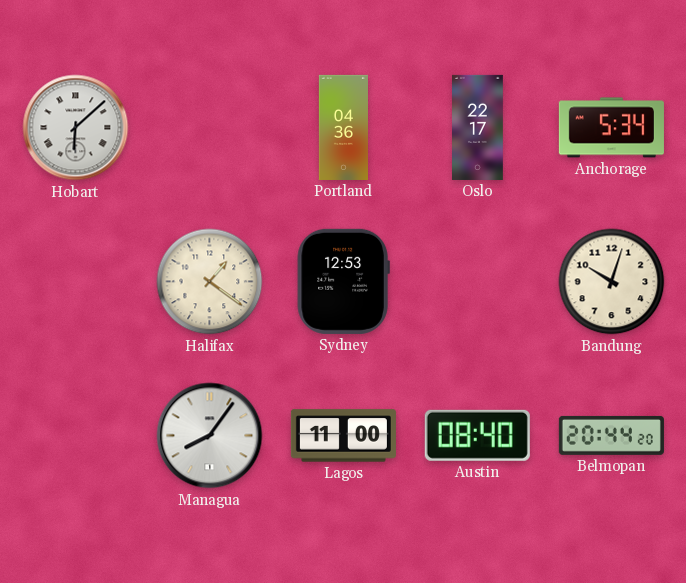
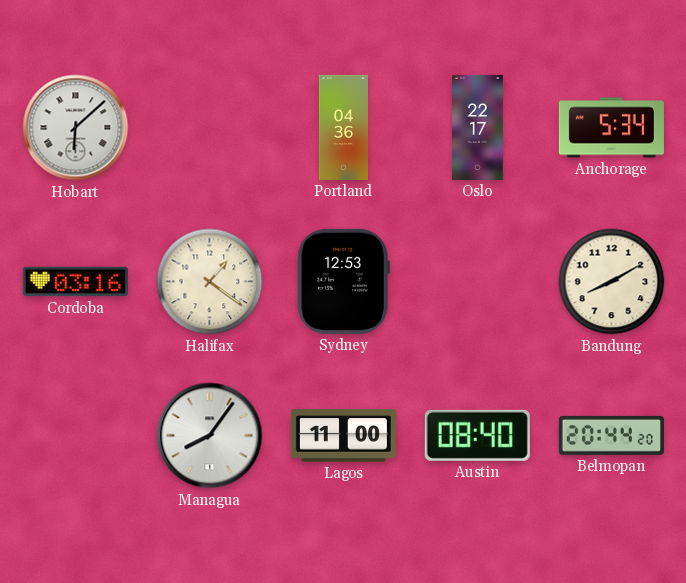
Cordoba: none -> 03:16
Bandung: 10:03 -> 8:10
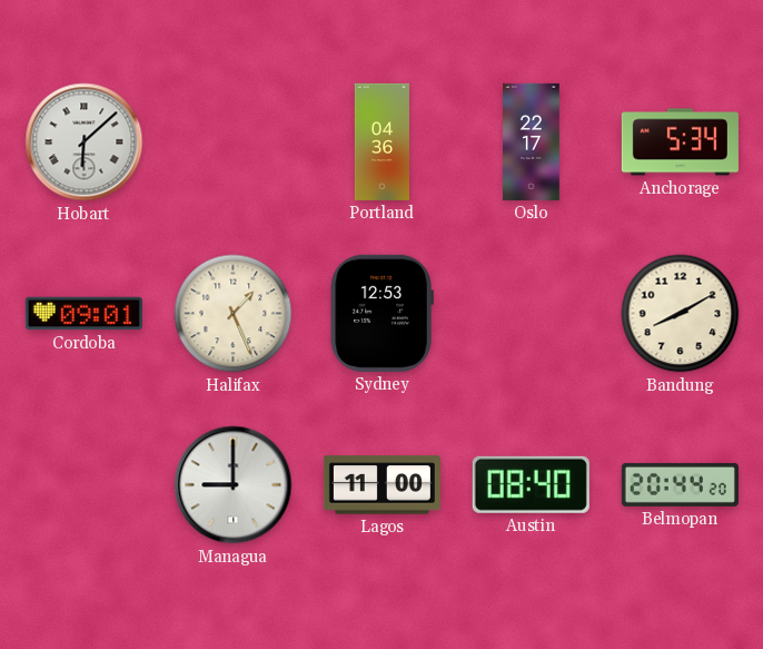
Cordoba: 03:16 -> 09:01
Halifax: 1:21 -> 1:26
Managua: 8:06 -> 9:00
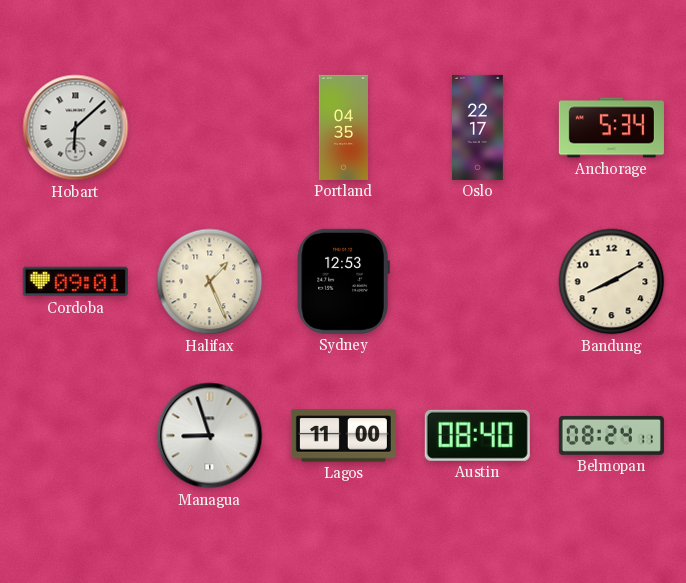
Portland: 04:36 -> 04:35
Managua: 9:00 -> 8:57
Belmopan: 20:44 -> 08:24
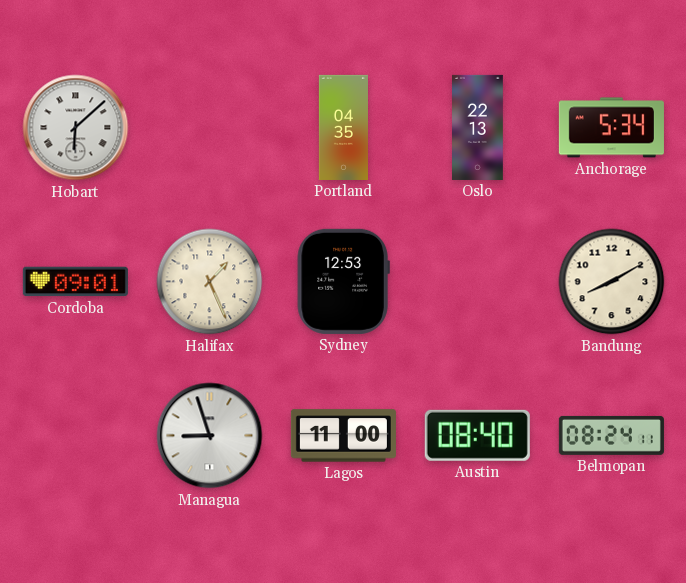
Oslo: 22:17 -> 22:13
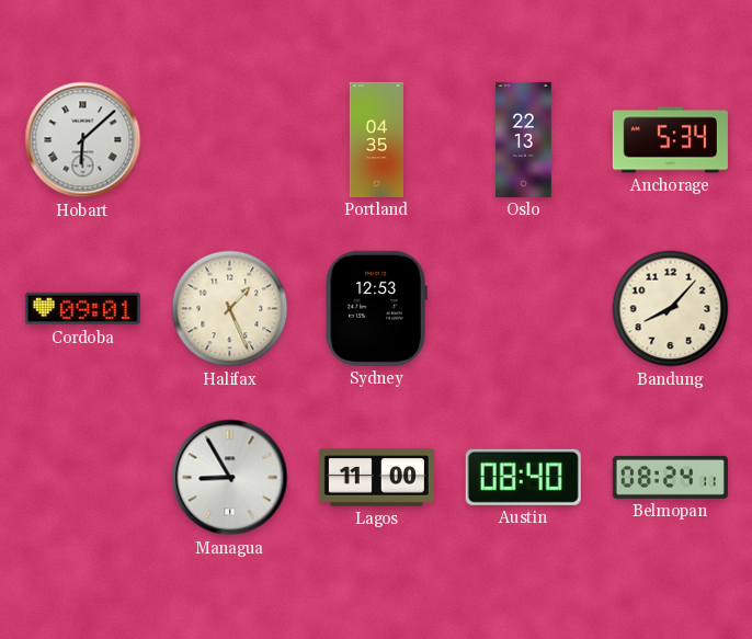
Bandung: 8:10 -> 8:07
Managua: 8:57 -> 8:55
